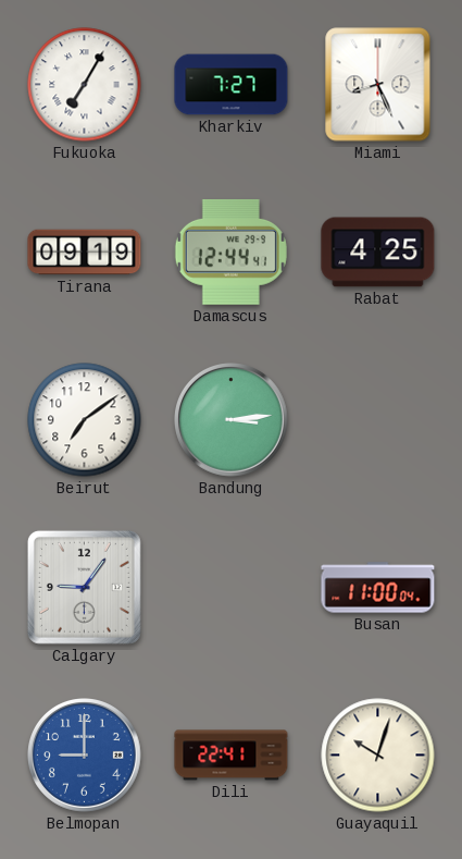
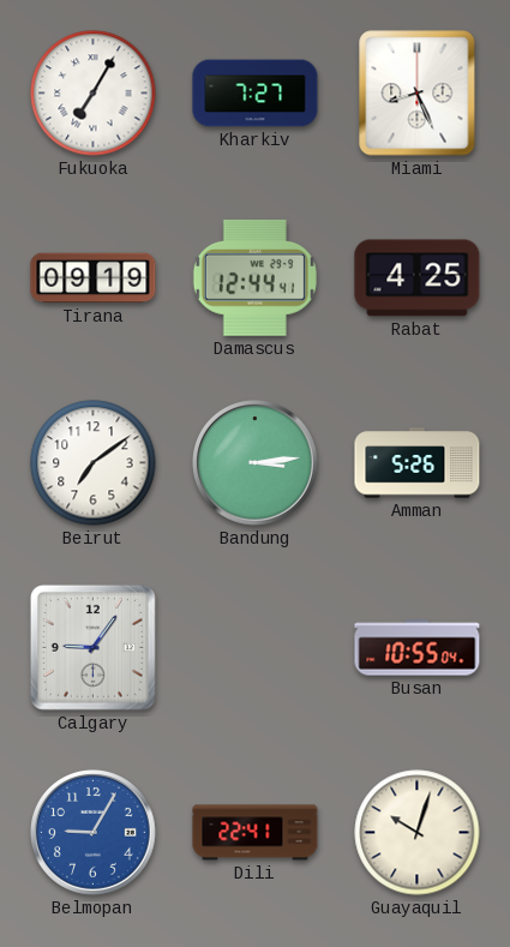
Amman: none -> 5:26
Busan: 11:00 -> 10:55
Belmopan: 9:00 -> 9:05
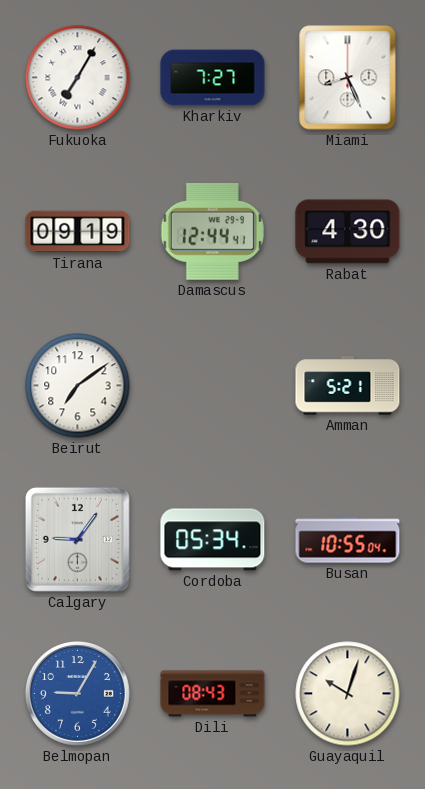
Rabat: 4:25 -> 4:30
Bandung: 3:14 -> none
Amman: 5:26 -> 5:21
Cordoba: none -> 05:34
Dili: 22:41 -> 08:43
